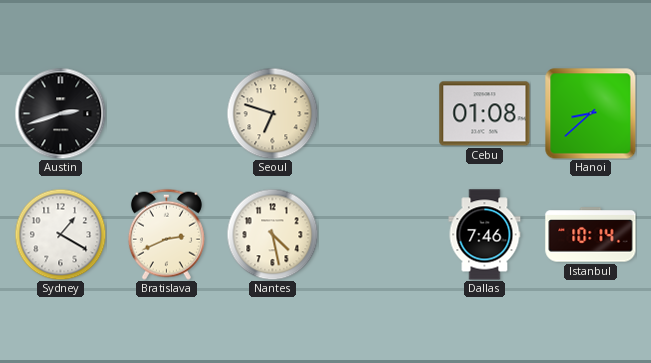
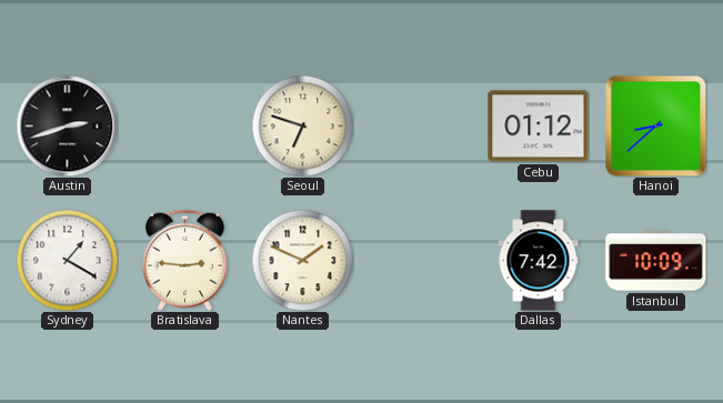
Cebu: 01:08 -> 01:12
Bratislava: 2:41 -> 2:46
Nantes: 4:28 -> 1:49
Dallas: 7:46 -> 7:42
Istanbul: 10:14 -> 10:09
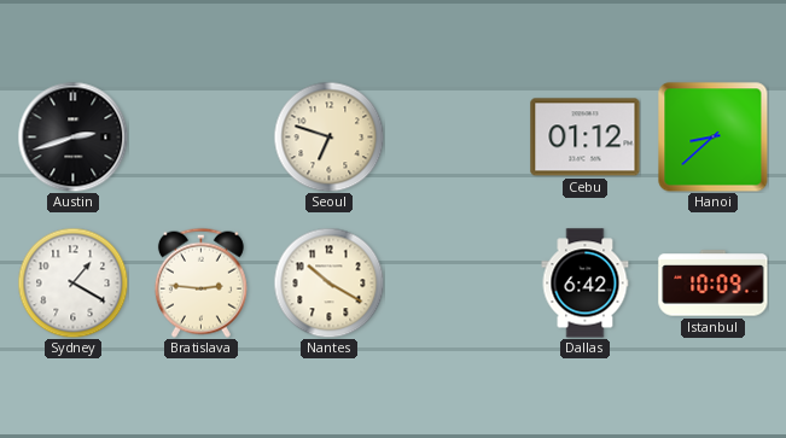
Nantes: 1:49 -> 10:20
Dallas: 7:42 -> 6:42
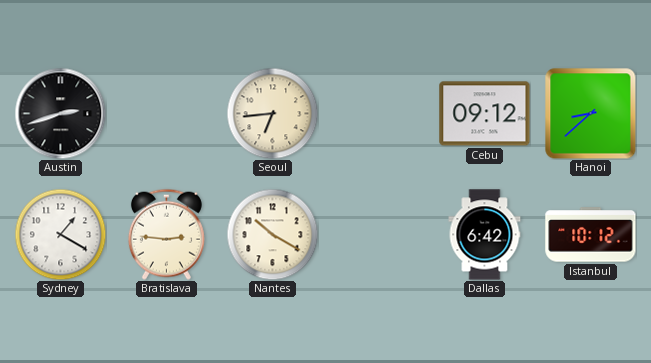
Seoul: 6:48 -> 6:44
Cebu: 01:12 -> 09:12
Istanbul: 10:09 -> 10:12
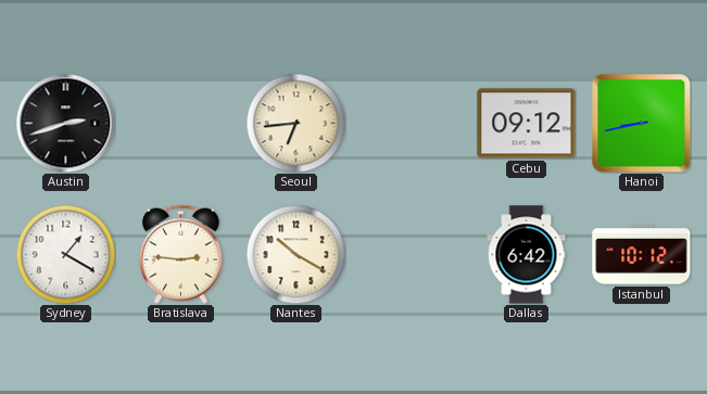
Hanoi: 8:38 -> 8:43
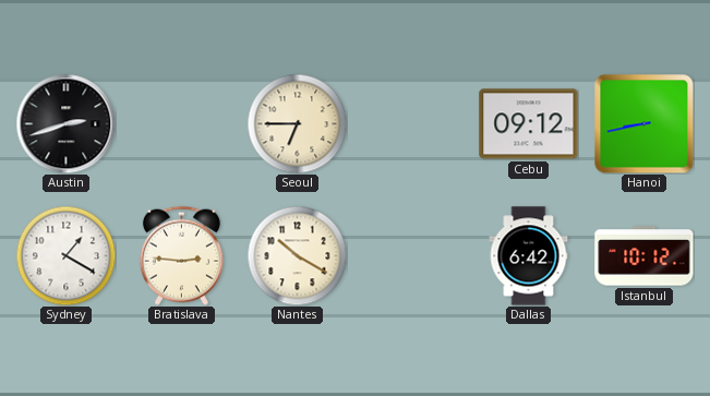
Seoul: 6:44 -> 6:45
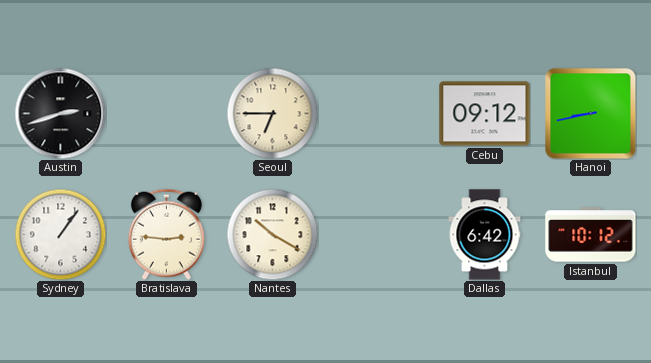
Sydney: 1:20 -> 1:06
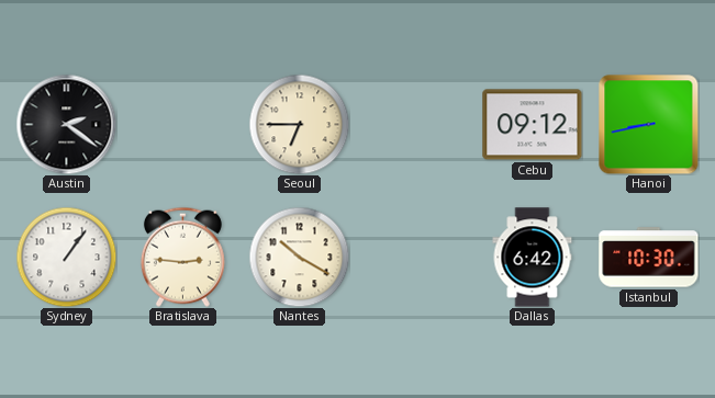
Austin: 2:42 -> 2:21
Istanbul: 10:12 -> 10:30
